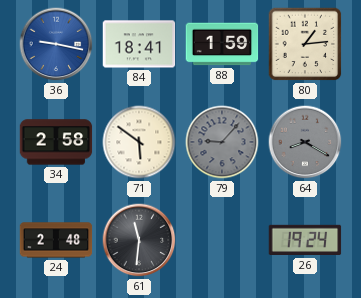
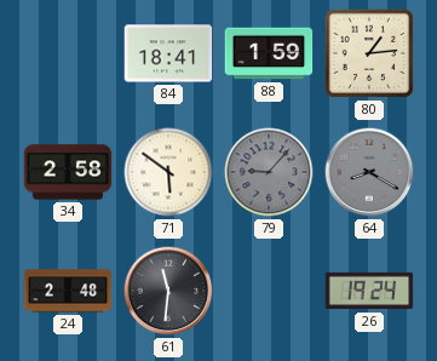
36: 9:17 -> none
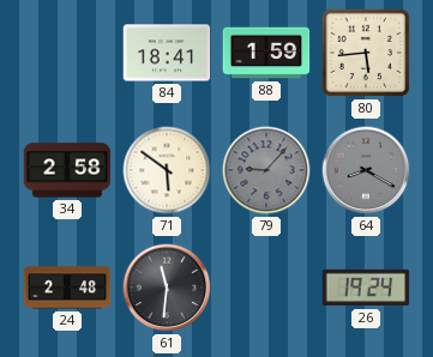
80: 1:14 -> 5:44
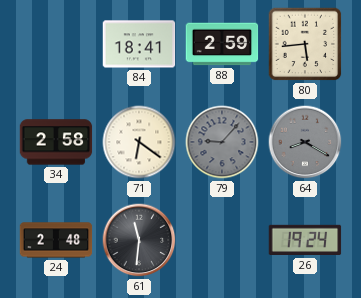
88: 1:59 -> 2:59
71: 5:51 -> 6:21
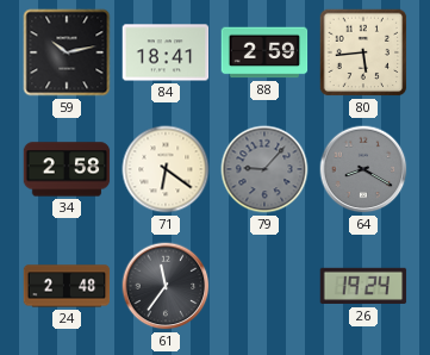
59: none -> 10:13
61: 11:31 -> 11:36
